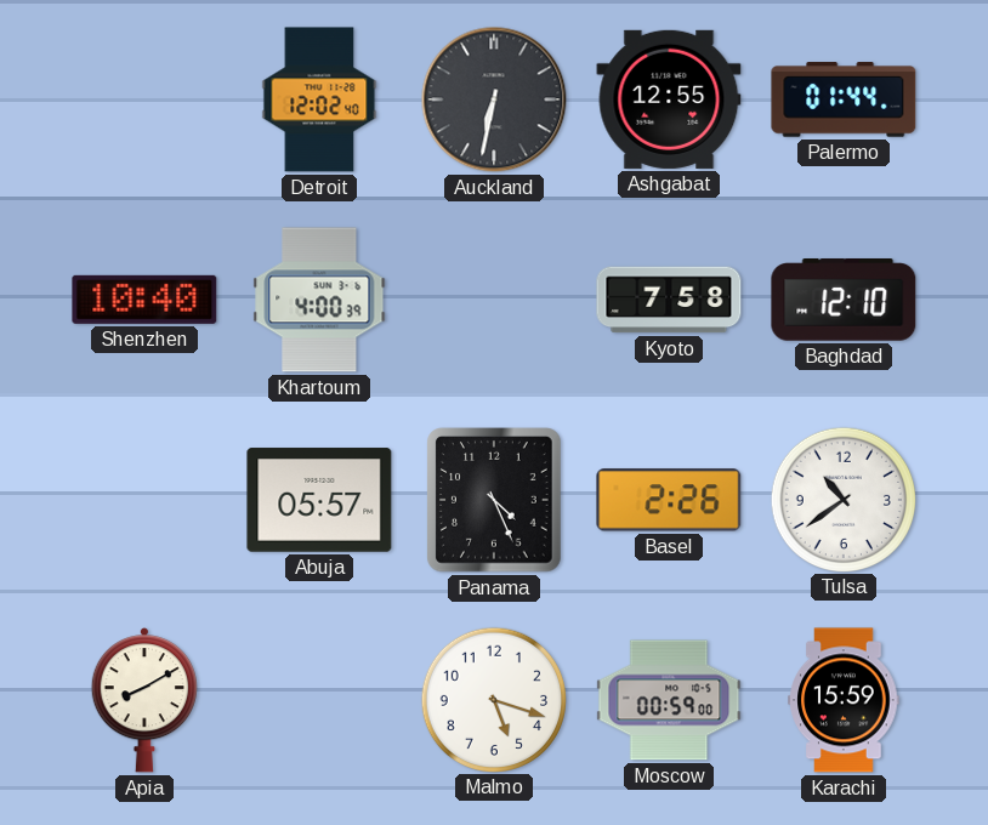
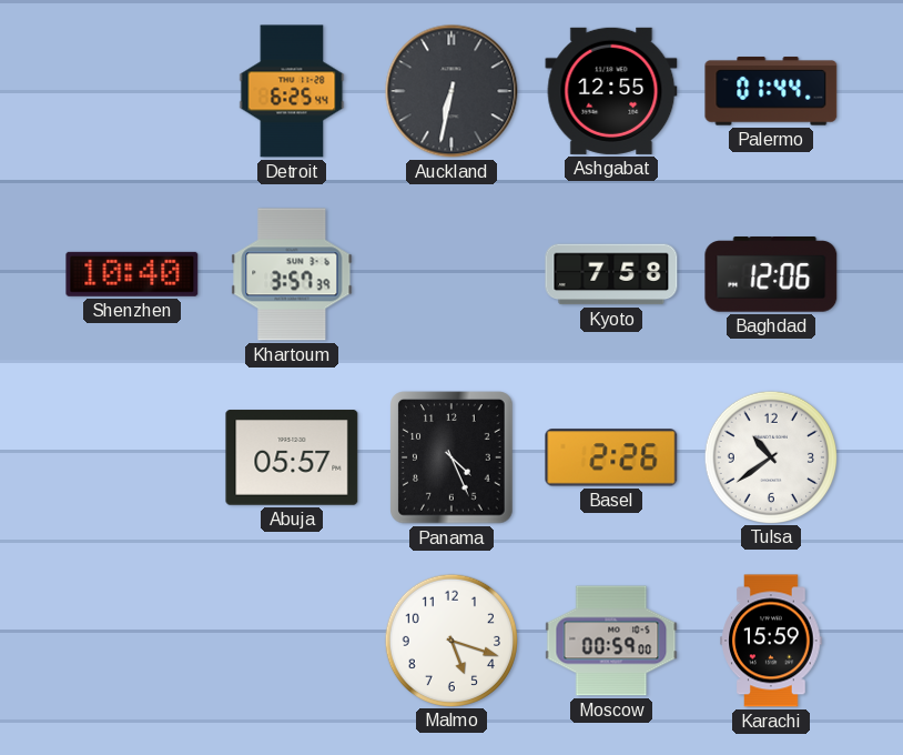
Detroit: 12:02 -> 6:25
Khartoum: 4:00 -> 3:57
Baghdad: 12:10 -> 12:06
Apia: 8:10 -> none
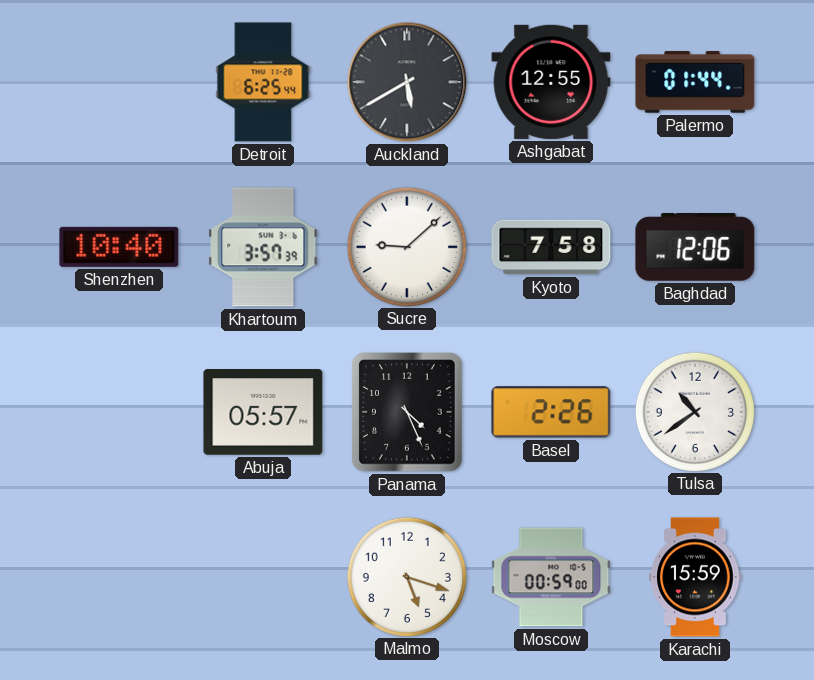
Auckland: 6:32 -> 5:40
Sucre: none -> 9:08
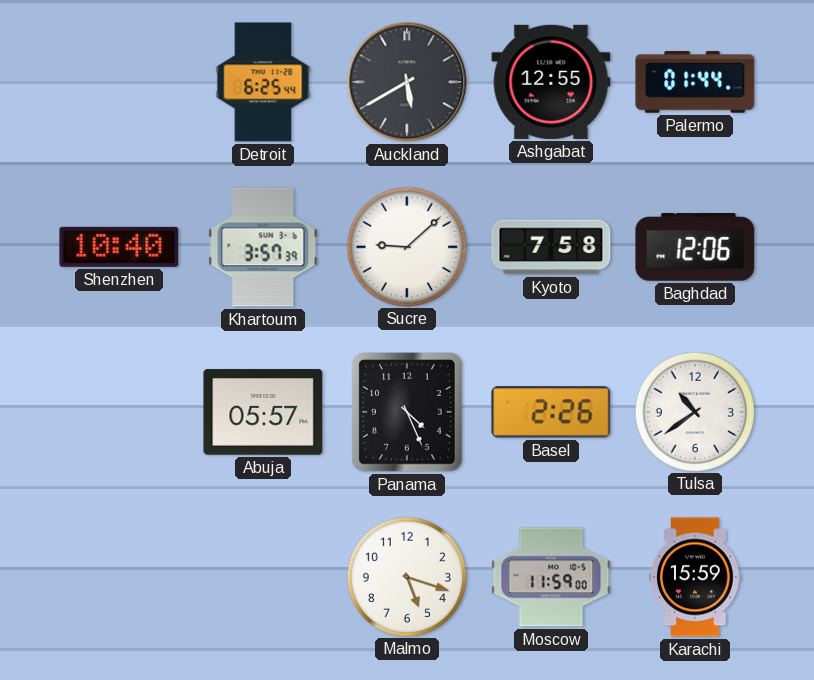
Moscow: 00:59 -> 11:59
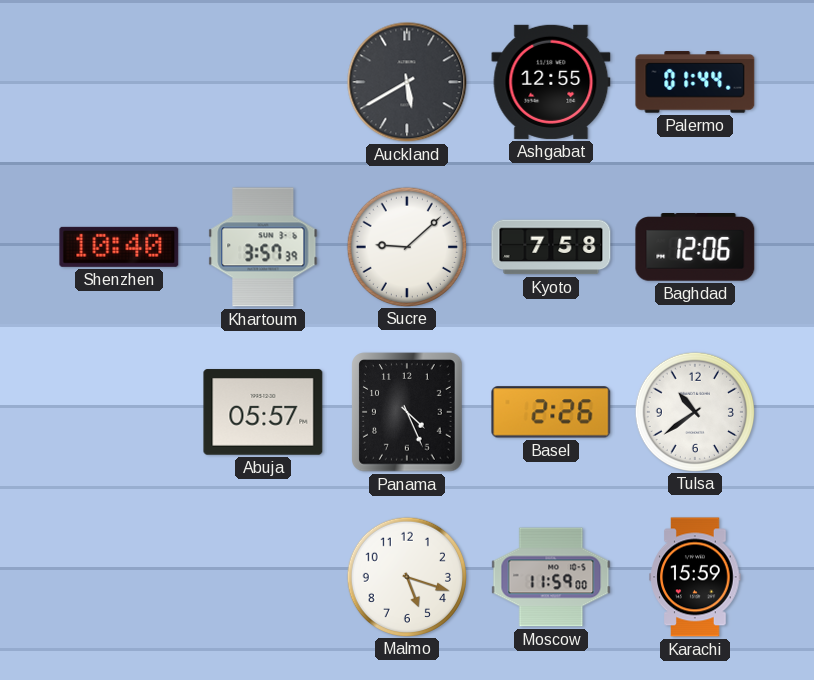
Detroit: 6:25 -> none
